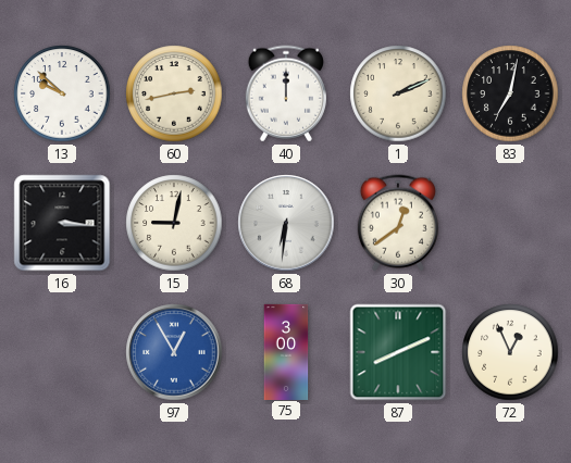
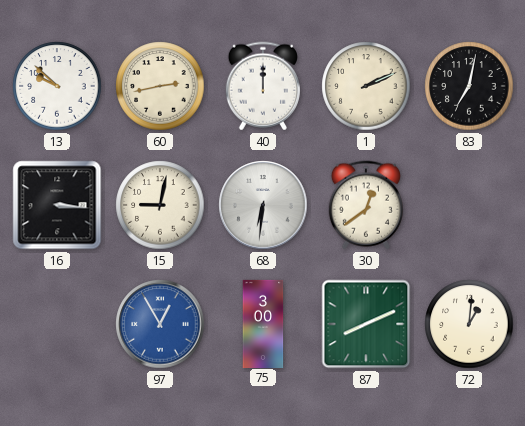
72: 12:56 -> 1:01
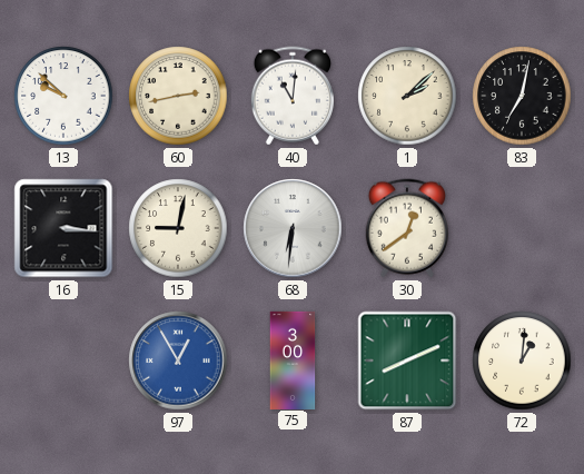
40: 12:00 -> 11:01
1: 2:11 -> 2:08
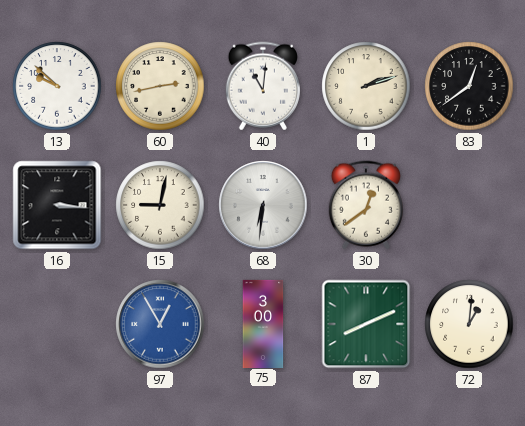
1: 2:08 -> 2:12
83: 7:02 -> 12:39
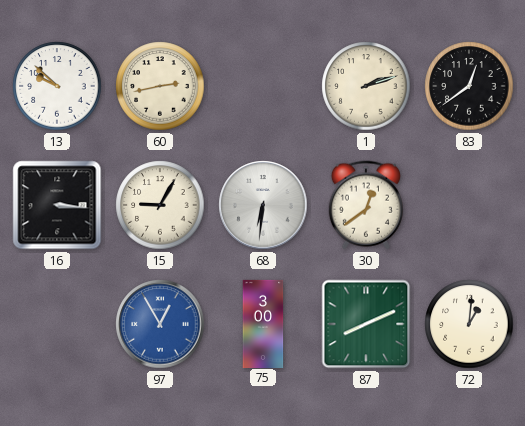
40: 11:01 -> none
15: 9:02 -> 9:05
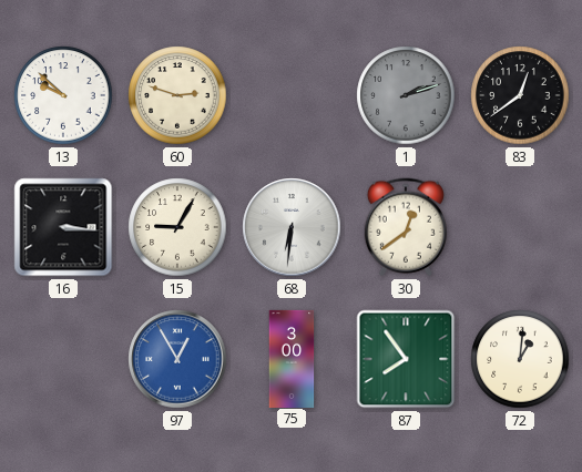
60: 2:43 -> 2:48
1 dial: cream -> grey
87: 8:11 -> 7:54
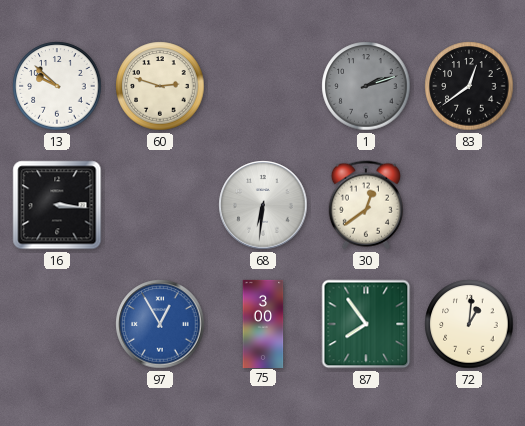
15: 9:05 -> none
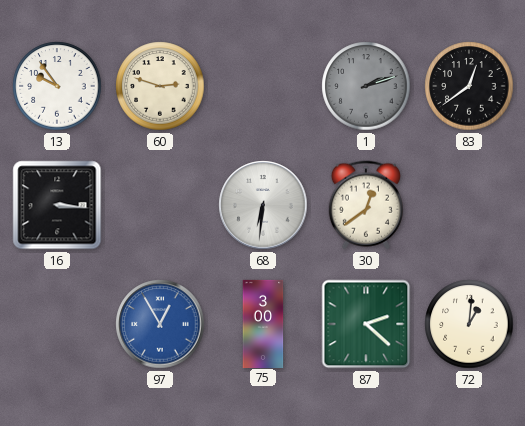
13: 9:52 -> 9:54
87: 7:54 -> 2:22
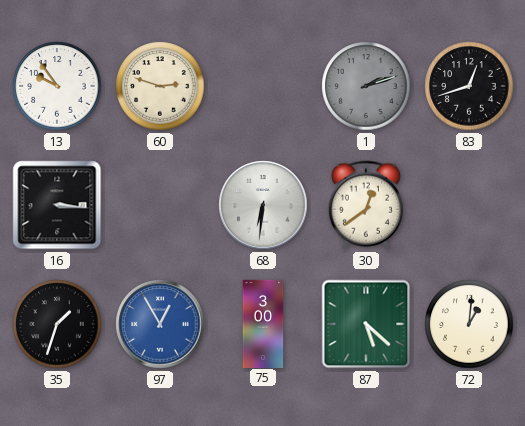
83: 12:39 -> 12:42
35: none -> 1:33
87: 2:22 -> 5:22
